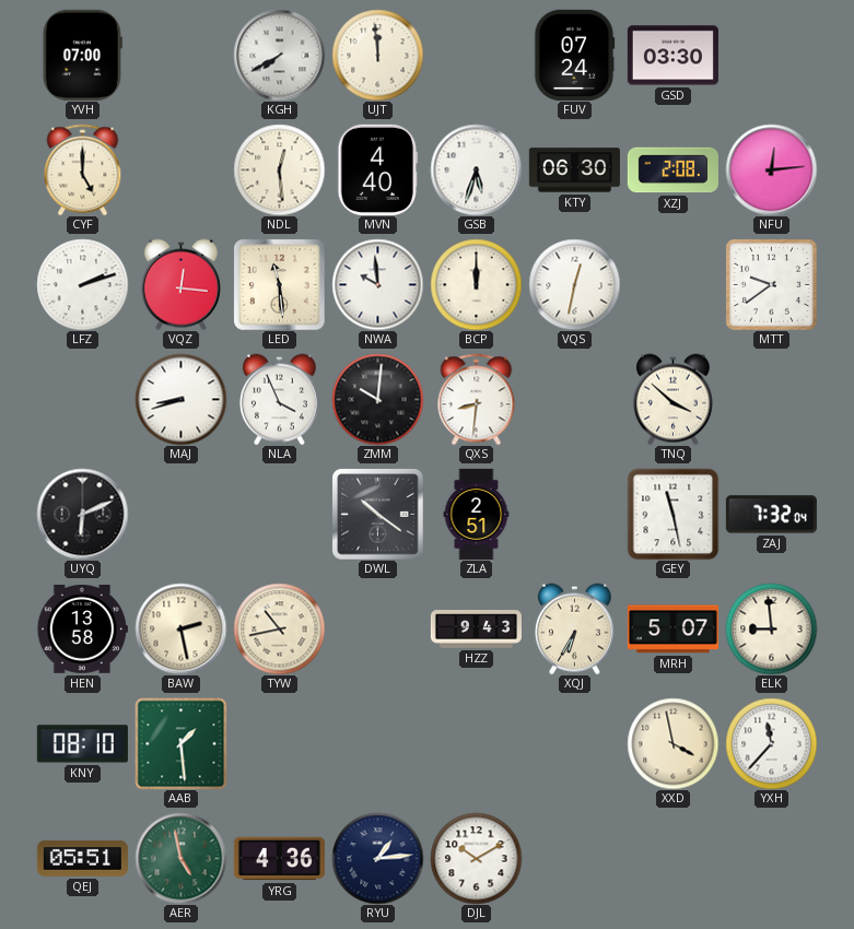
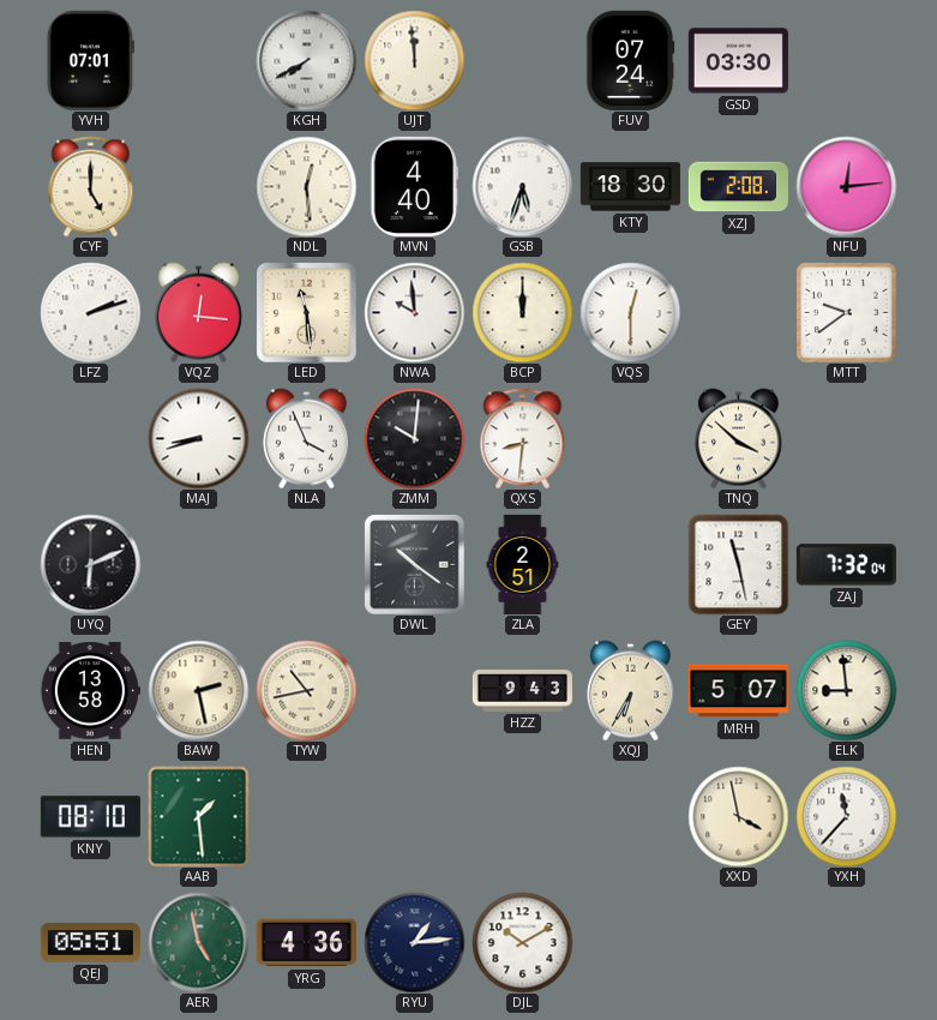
YVH: 07:00 -> 07:01
KTY: 06:30 -> 18:30
VQS: 12:32 -> 12:30
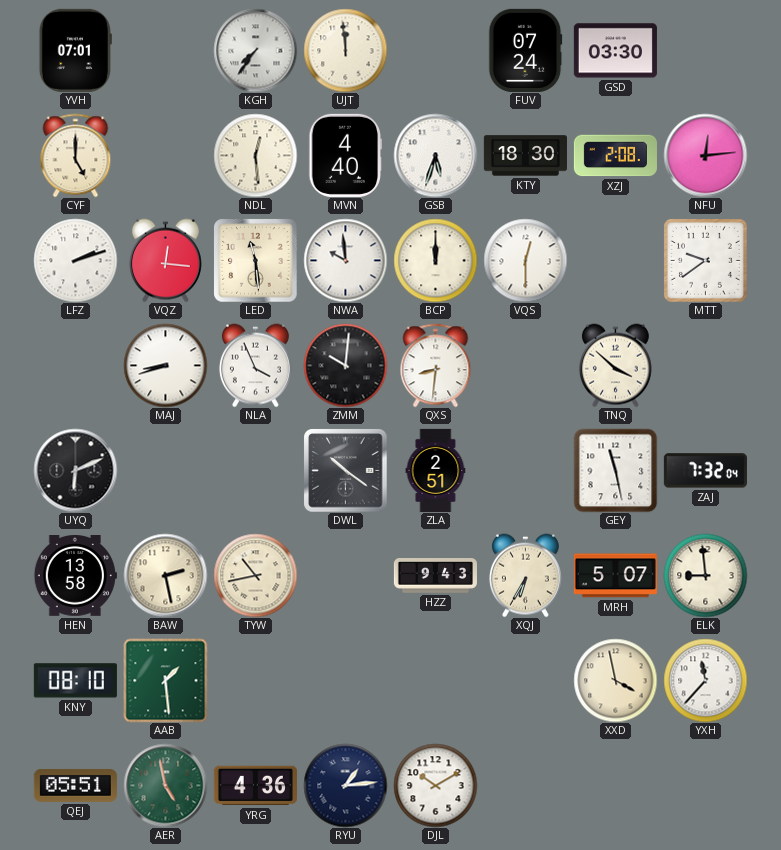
KGH: 7:40 -> 7:36
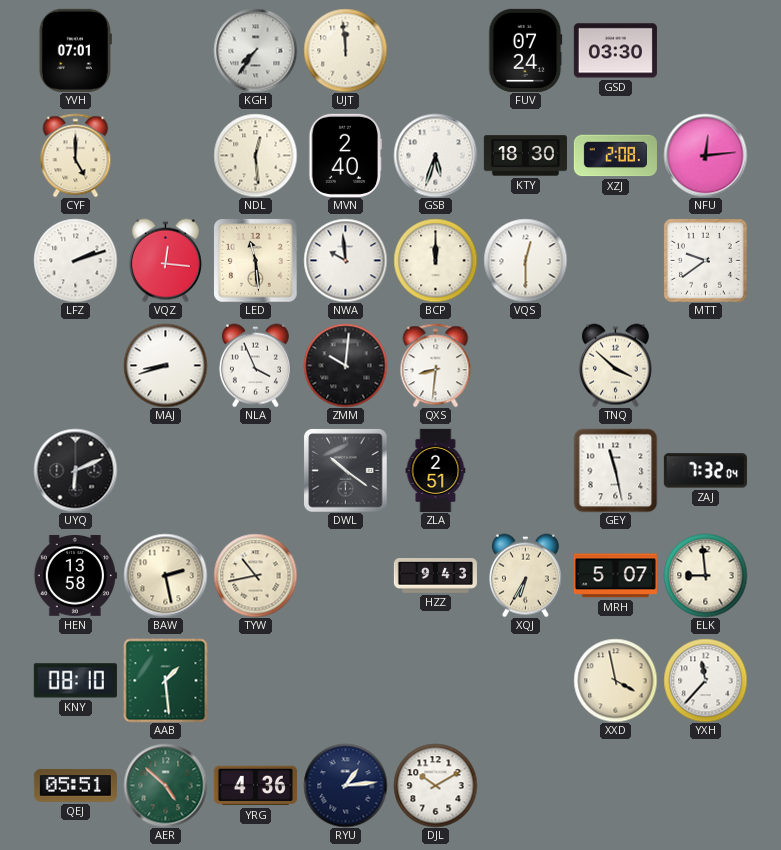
MVN: 4:40 -> 2:40
AER: 4:58 -> 4:52
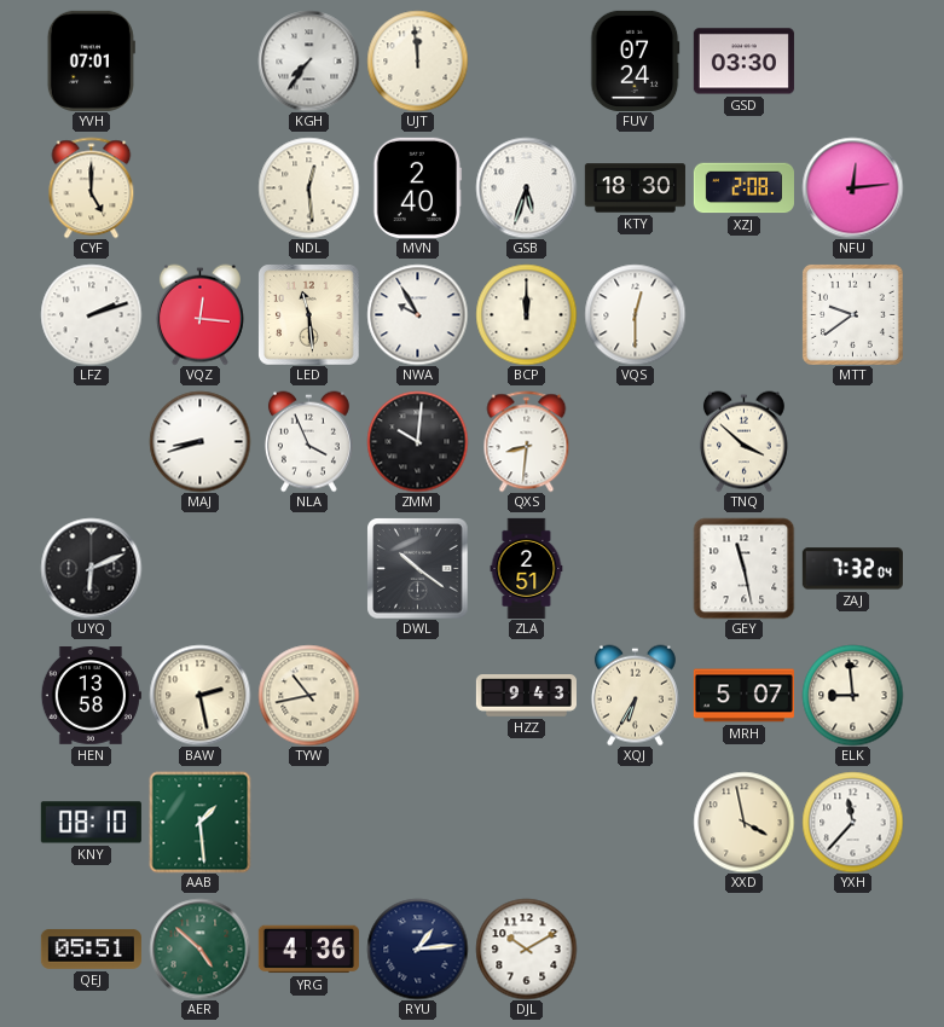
NWA: 9:59 -> 9:55
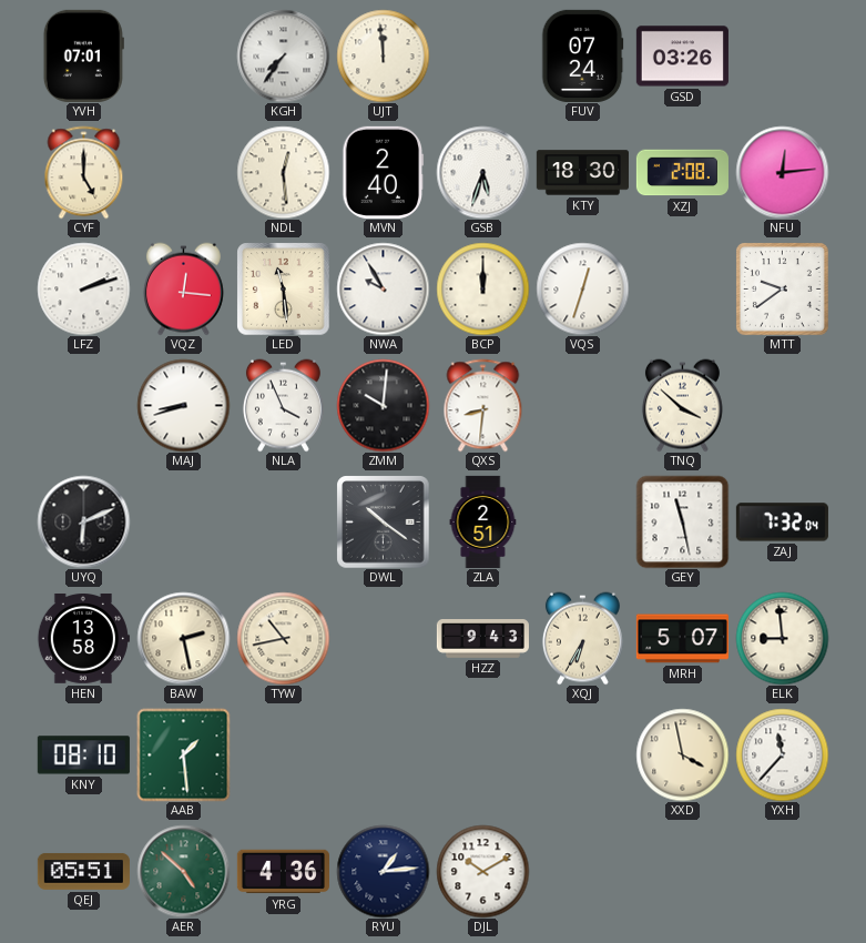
GSD: 03:30 -> 03:26
VQS: 12:30 -> 12:33
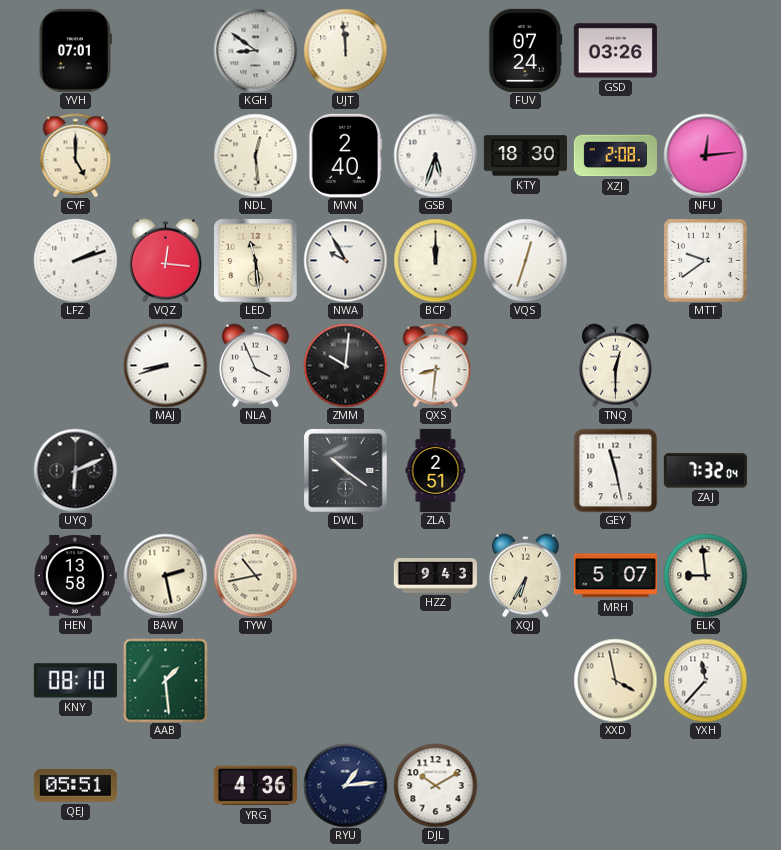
KGH: 7:36 -> 8:51
TNQ: 3:52 -> 12:30
AER: 4:52 -> none
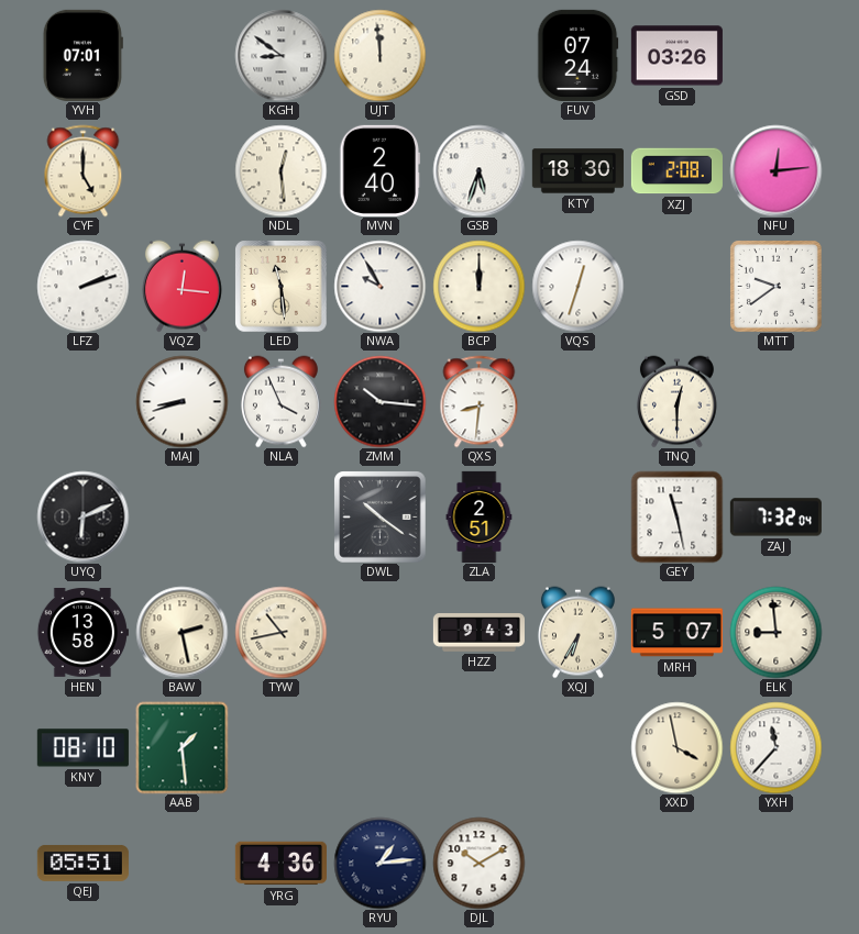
ZMM: 10:01 -> 10:16
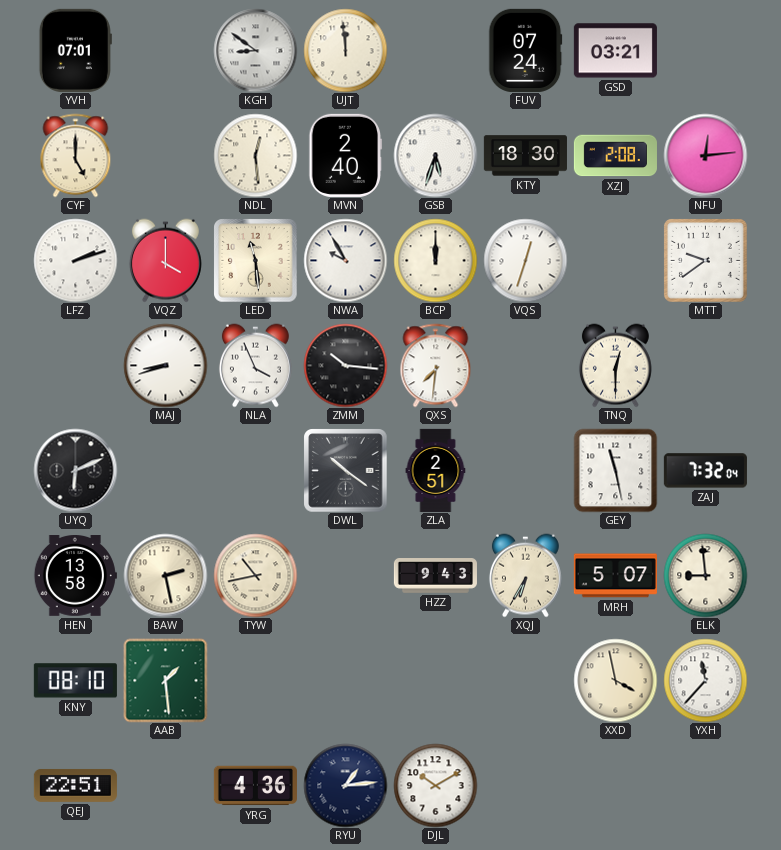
GSD: 03:26 -> 03:21
VQZ: 12:16 -> 4:00
QXS: 8:31 -> 7:31
QEJ: 05:51 -> 22:51
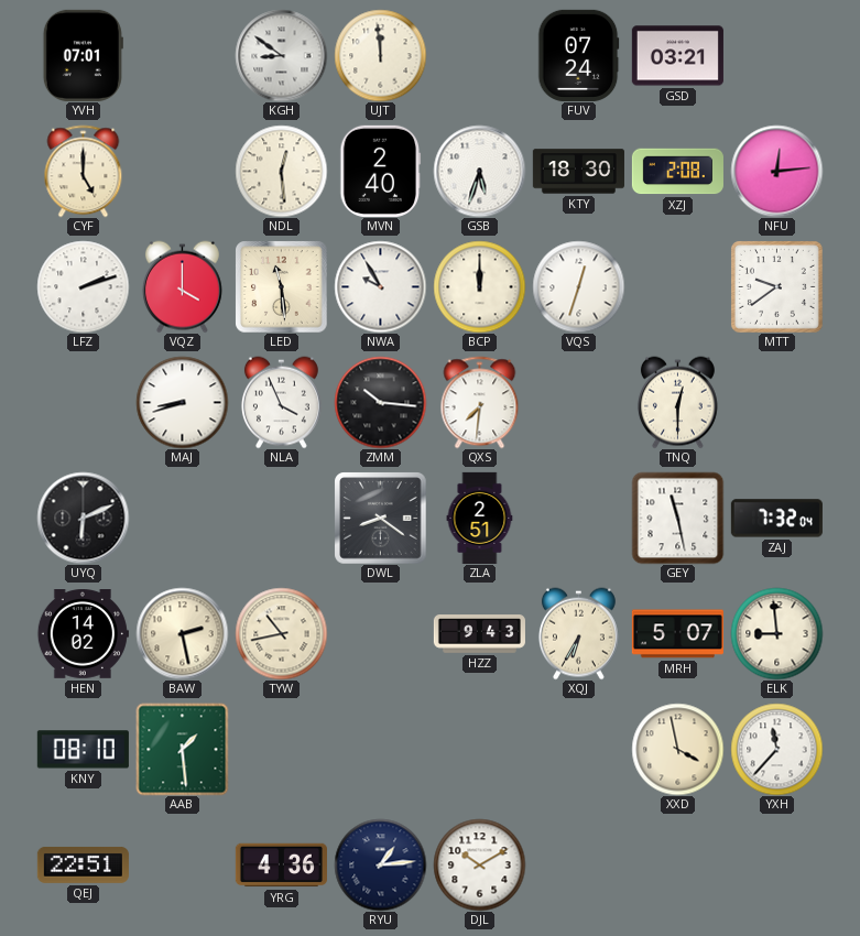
DWL: 10:21 -> 8:21
HEN: 13:58 -> 14:02
